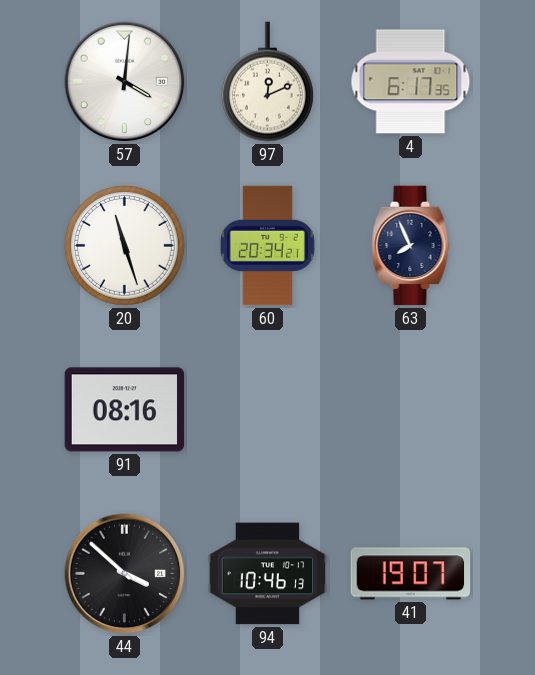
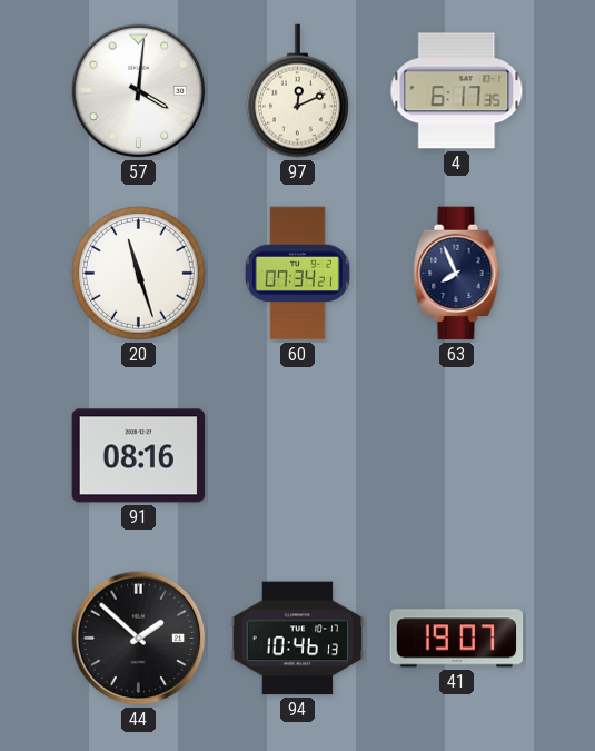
60: 20:34 -> 07:34
44: 3:52 -> 1:52
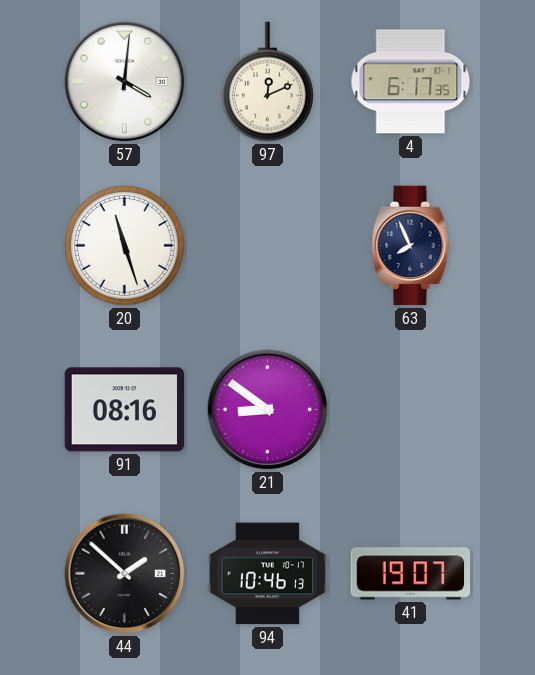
60: 07:34 -> none
21: none -> 8:51
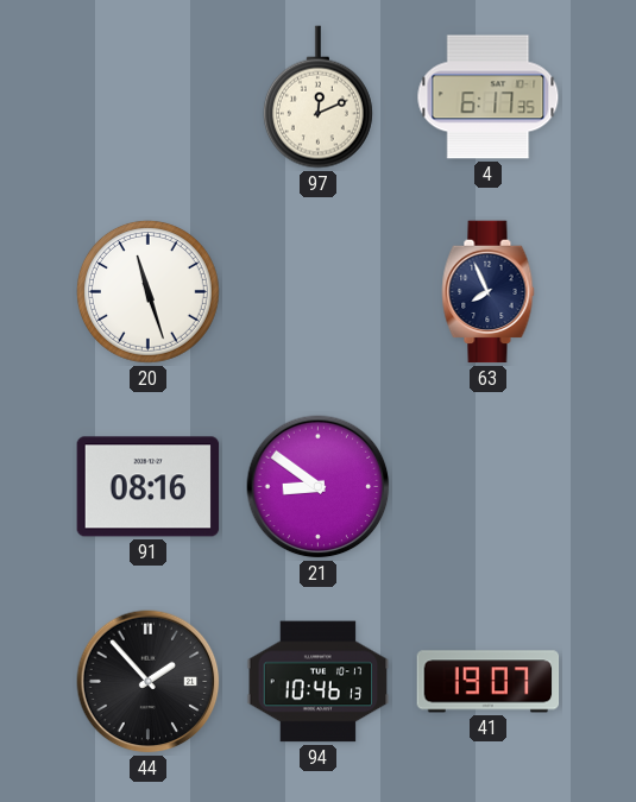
57: 4:01 -> none
44: 1:52 -> 1:53
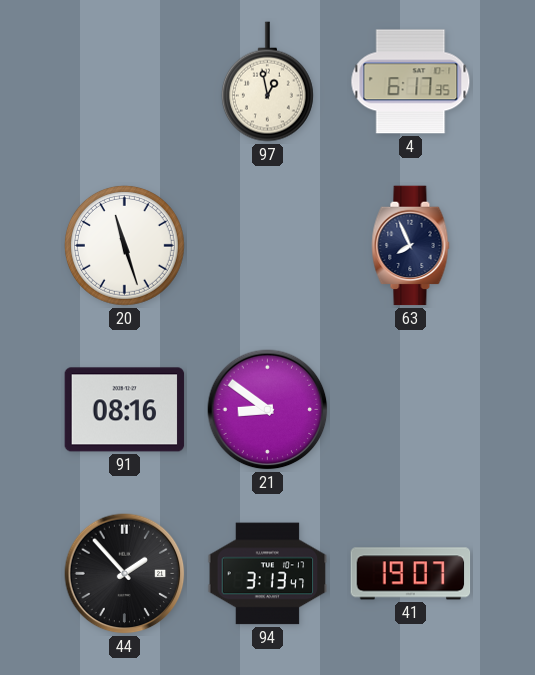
97: 12:11 -> 12:58
94: 10:46 -> 3:13
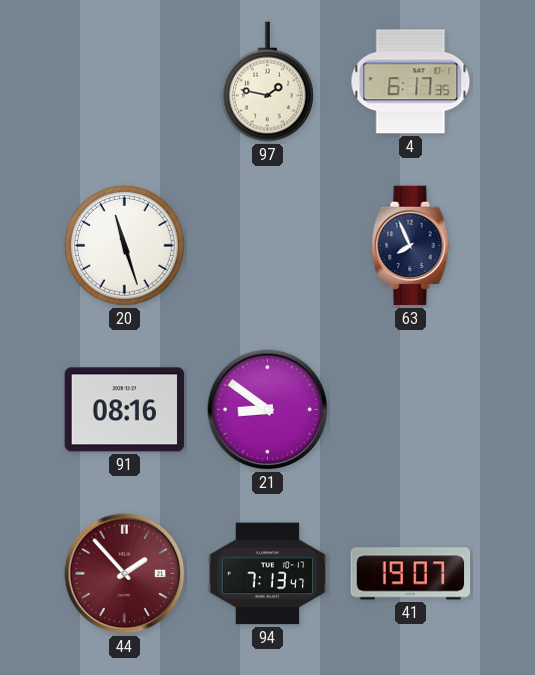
97: 12:58 -> 1:47
44 dial: black -> burgundy
94: 3:13 -> 7:13
